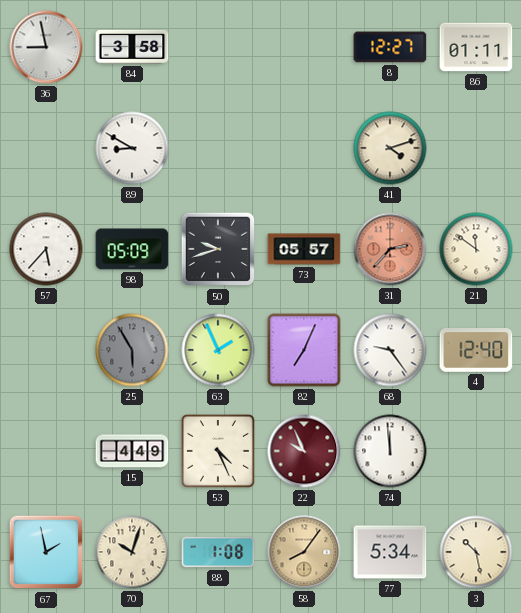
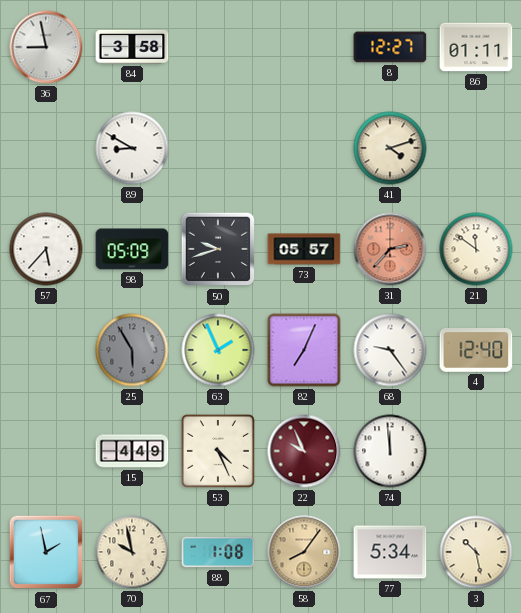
70: 10:03 -> 9:58
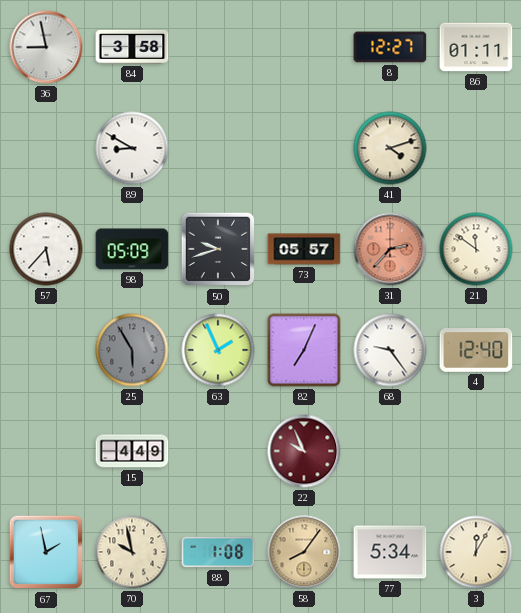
53: 4:26 -> none
74: 11:59 -> none
3: 10:28 -> 12:05
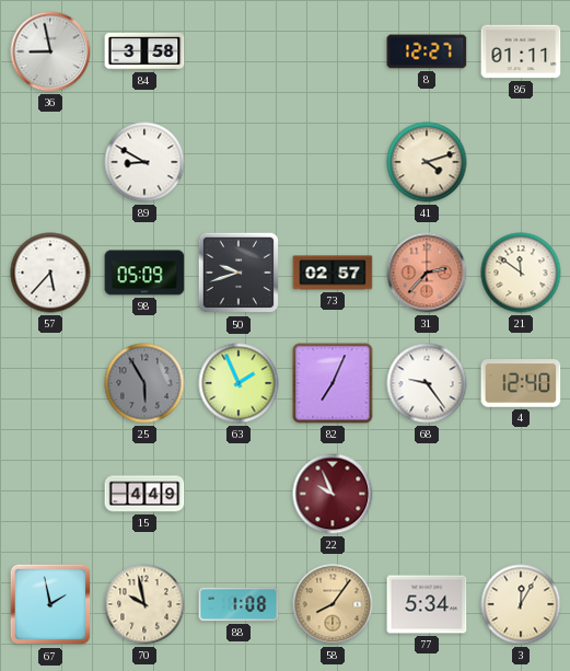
73: 05:57 -> 02:57
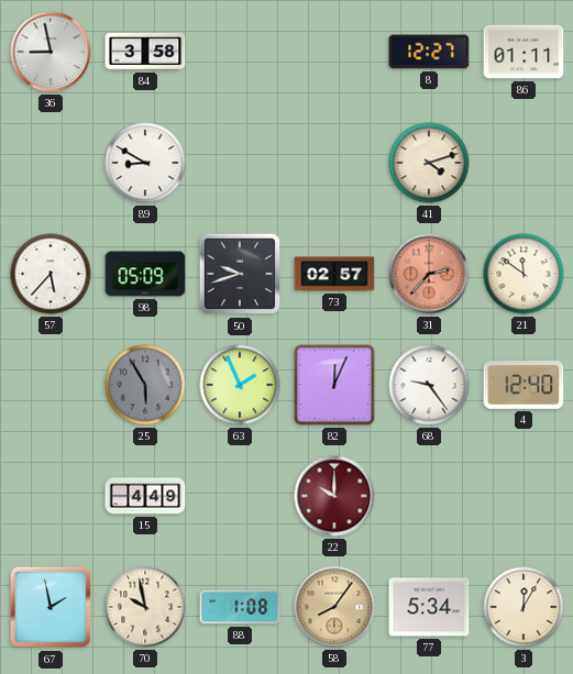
82: 7:04 -> 12:04
22: 9:56 -> 10:00
